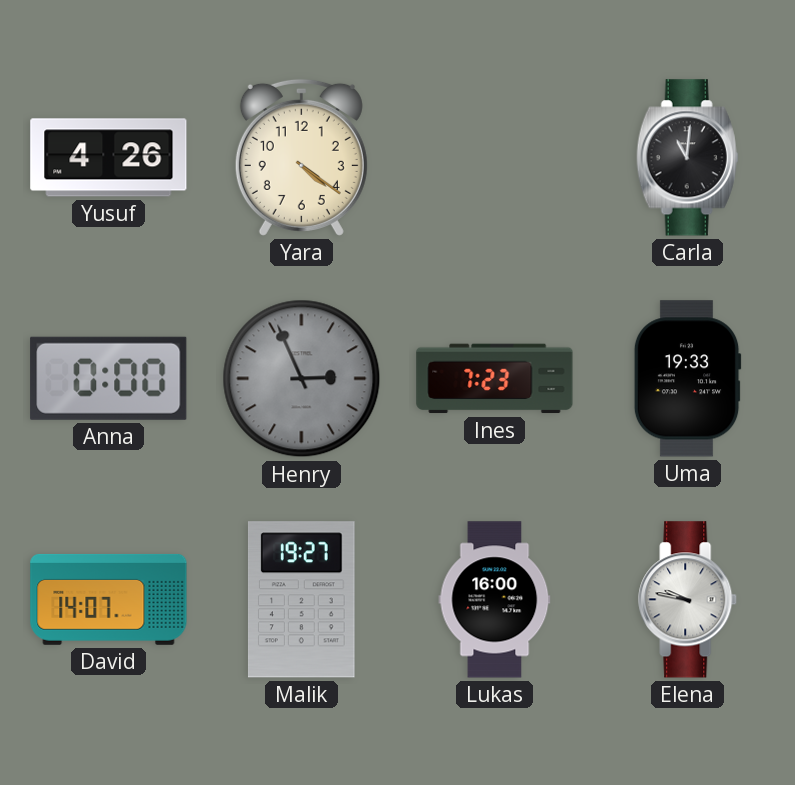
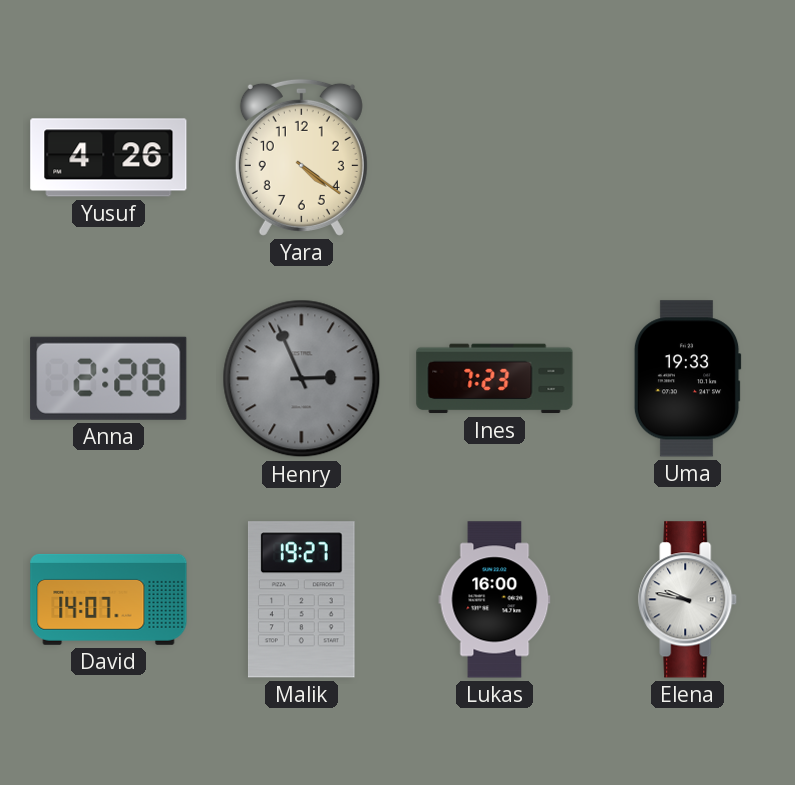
Carla: 11:01 -> none
Anna: 0:00 -> 2:28
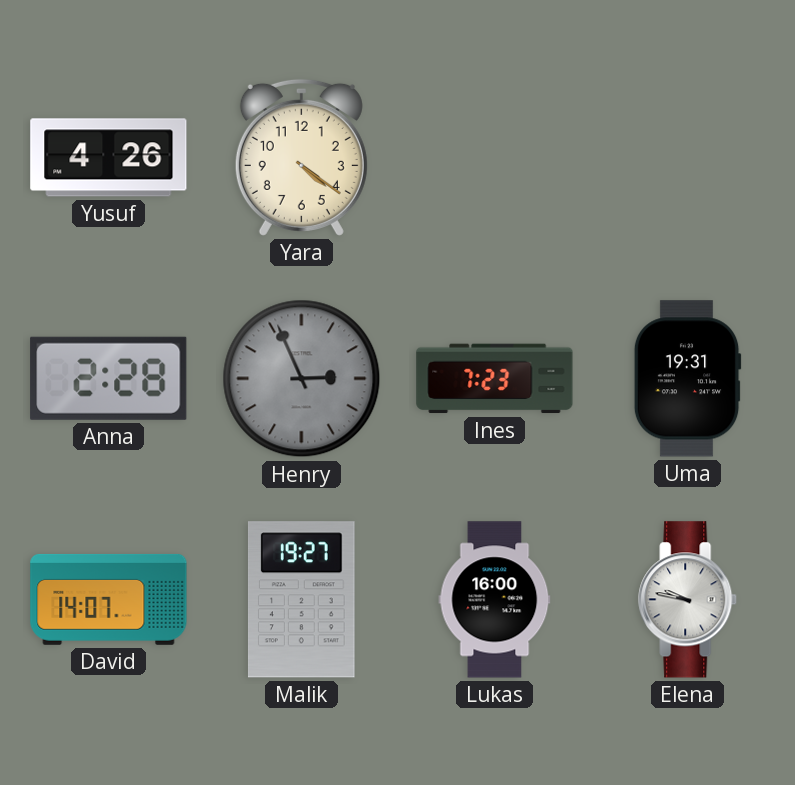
Uma: 19:33 -> 19:31
